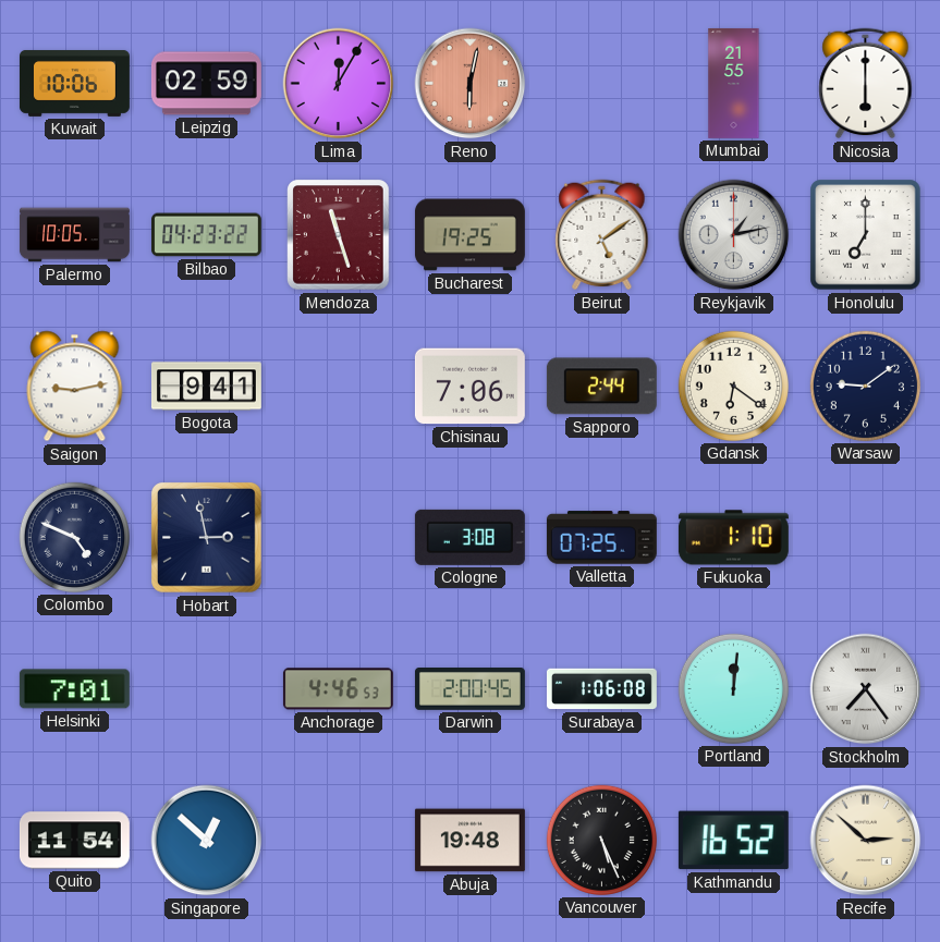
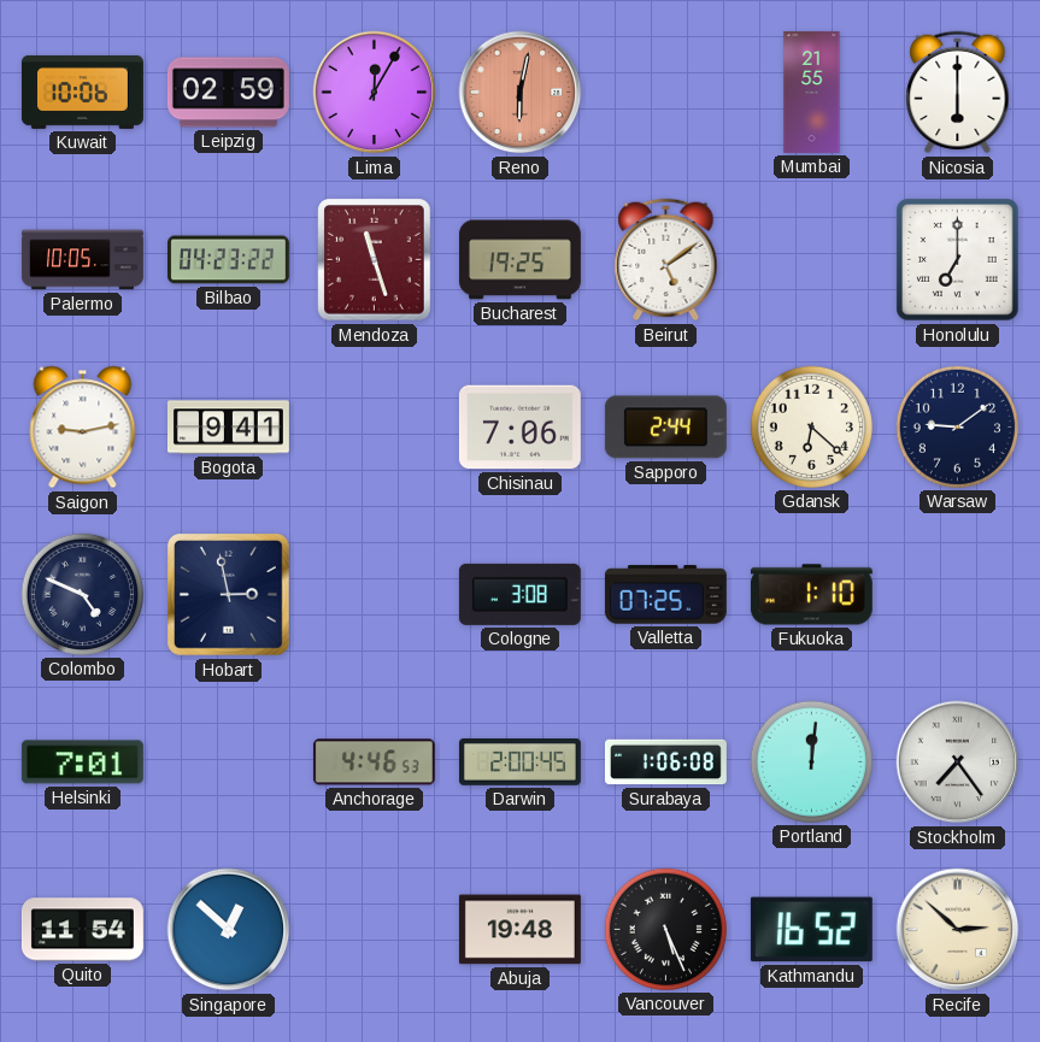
Reykjavik: 1:13 -> none
Gdansk: 6:21 -> 6:22
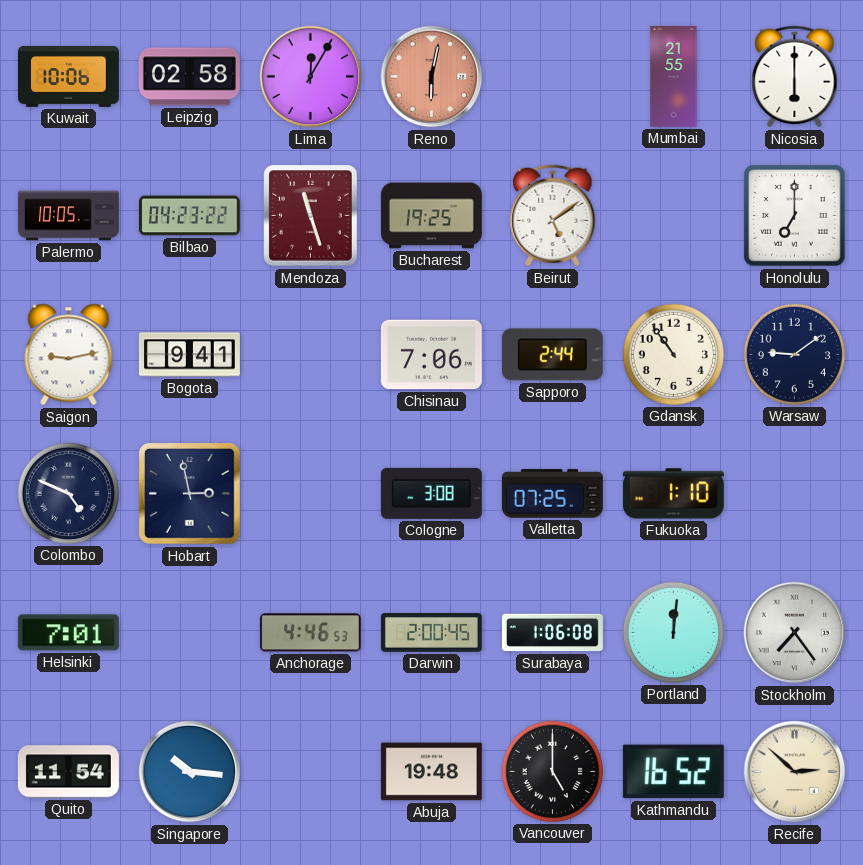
Leipzig: 02:59 -> 02:58
Gdansk: 6:22 -> 10:54
Singapore: 12:52 -> 10:16
Vancouver: 5:26 -> 5:00
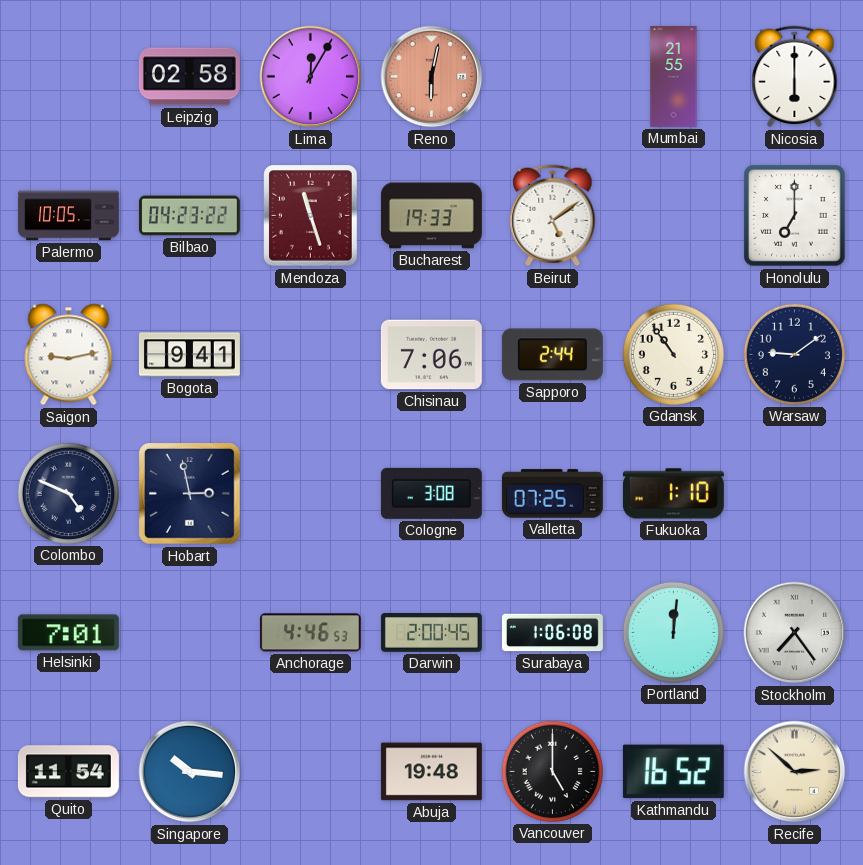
Kuwait: 10:06 -> none
Bucharest: 19:25 -> 19:33
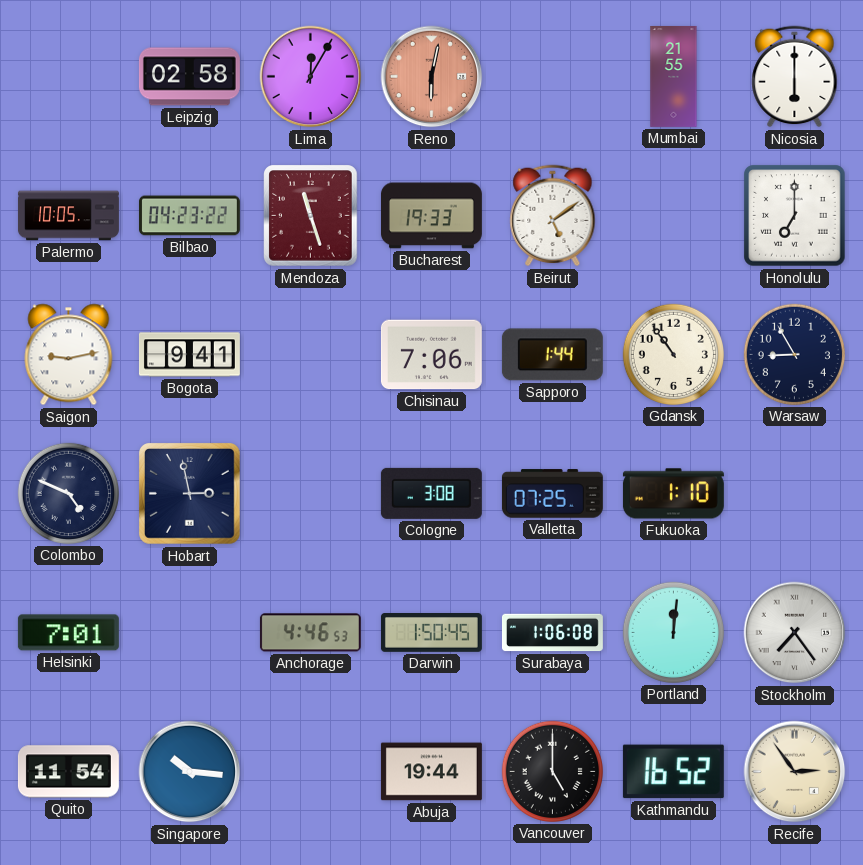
Sapporo: 2:44 -> 1:44
Warsaw: 9:09 -> 8:55
Darwin: 2:00 -> 1:50
Abuja: 19:48 -> 19:44
Recife: 2:52 -> 2:54
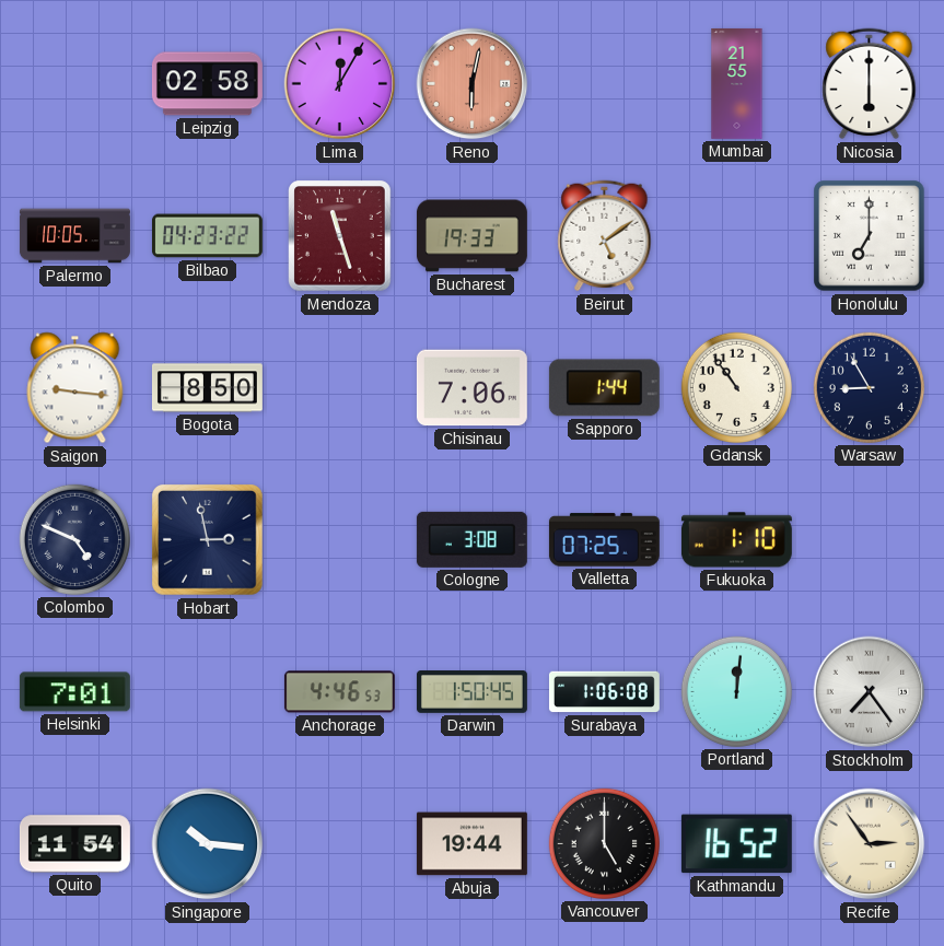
Saigon: 9:13 -> 9:16
Bogota: 9:41 -> 8:50
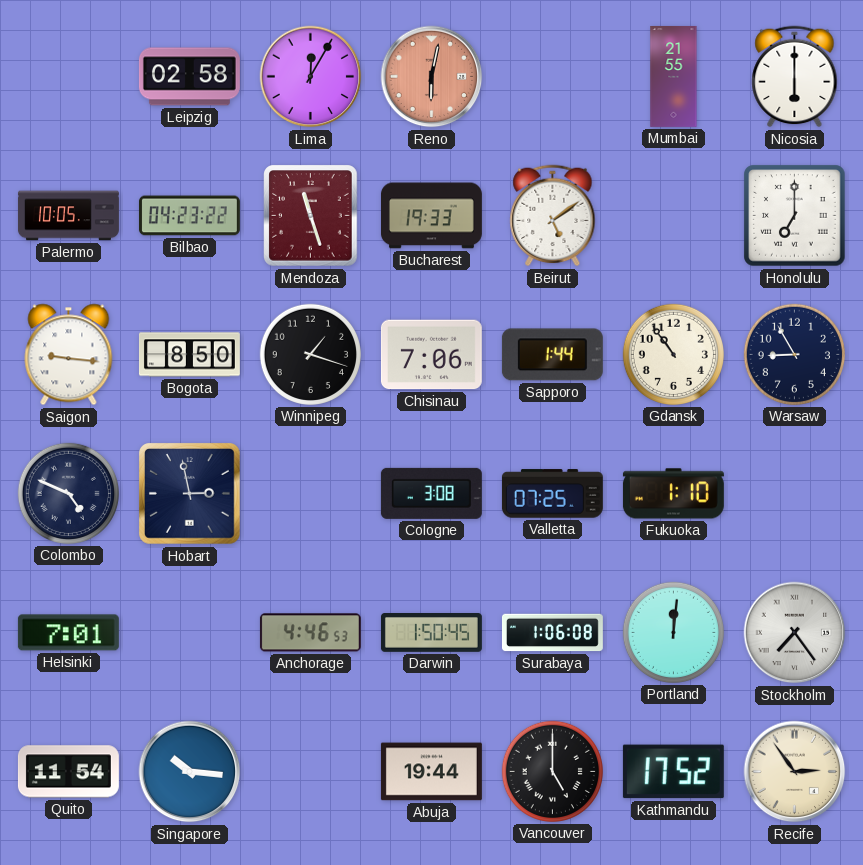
Winnipeg: none -> 1:18
Kathmandu: 16:52 -> 17:52
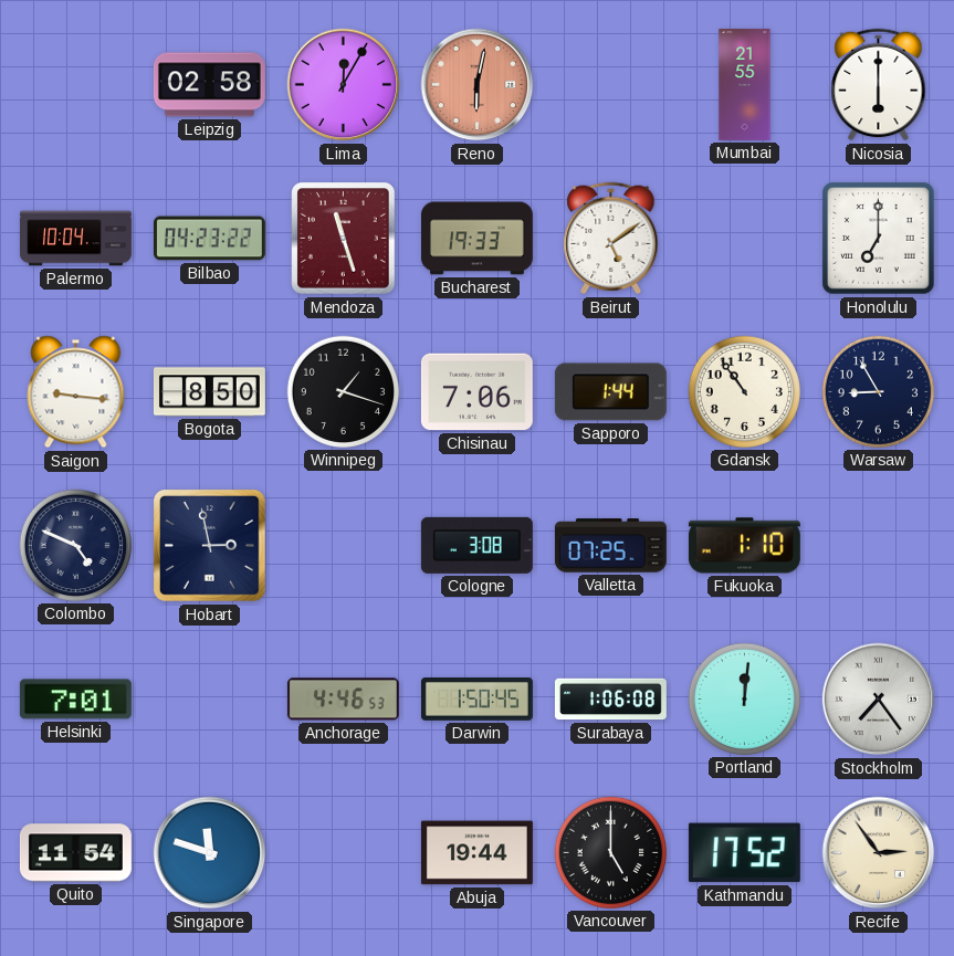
Palermo: 10:05 -> 10:04
Singapore: 10:16 -> 11:48
